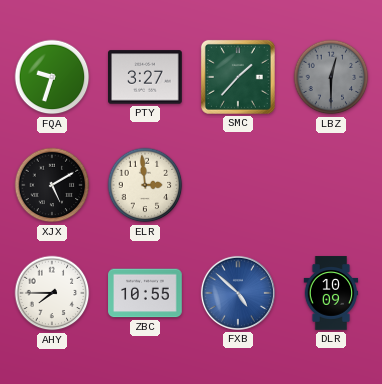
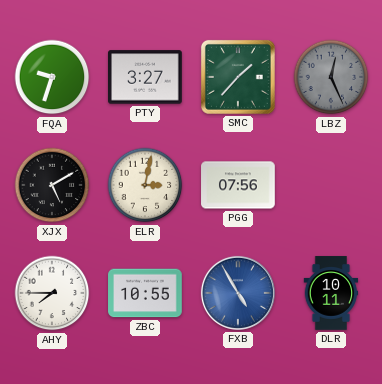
LBZ: 12:30 -> 12:26
ELR: 2:59 -> 3:02
PGG: none -> 07:56
FXB: 4:52 -> 4:55
DLR: 10:09 -> 10:11
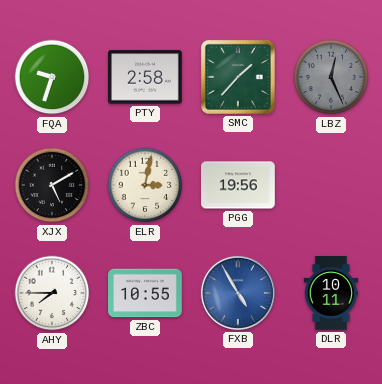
PTY: 3:27 -> 2:58
PGG: 07:56 -> 19:56
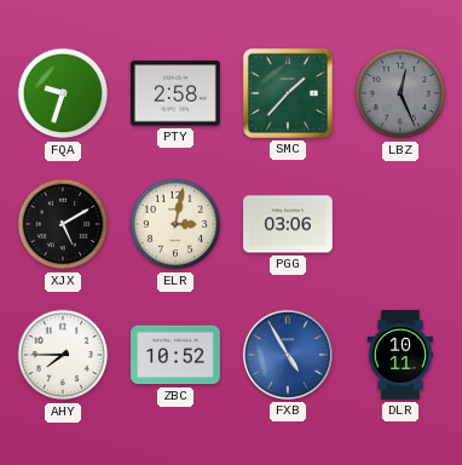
PGG: 19:56 -> 03:06
ZBC: 10:55 -> 10:52
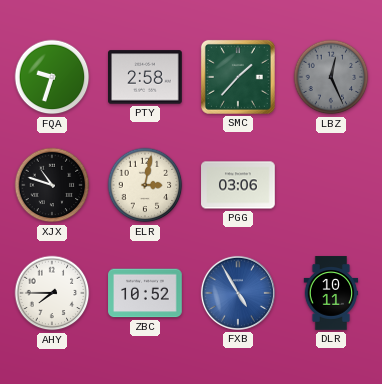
XJX: 5:10 -> 10:48
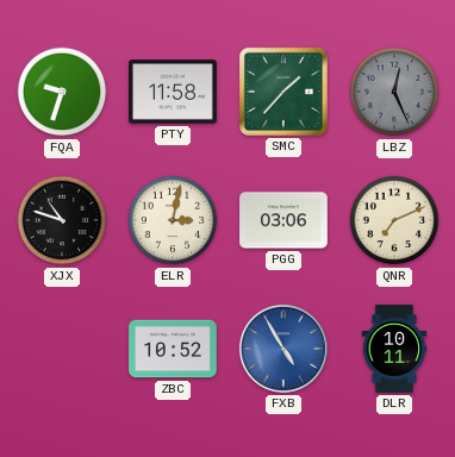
PTY: 2:58 -> 11:58
QNR: none -> 7:11
AHY: 7:45 -> none
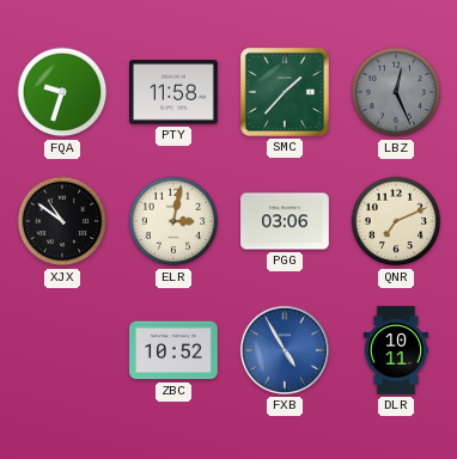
XJX: 10:48 -> 10:51
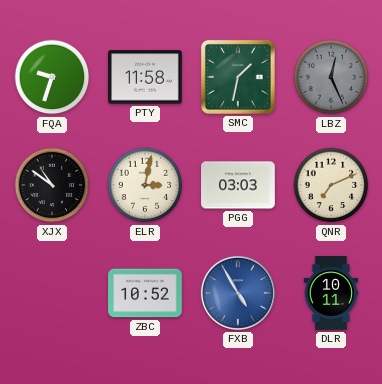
SMC: 1:37 -> 1:32
PGG: 03:06 -> 03:03
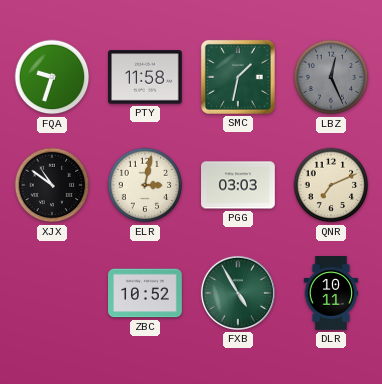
FXB dial: blue -> green
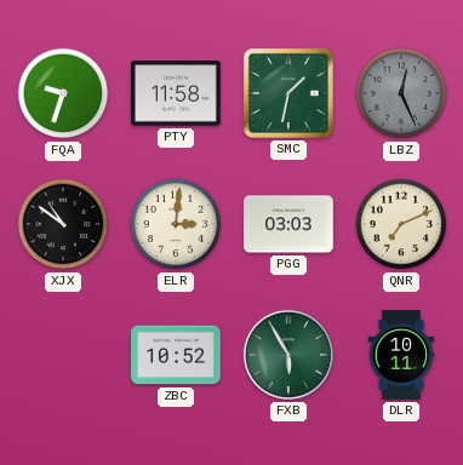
ELR: 3:02 -> 3:01
FXB: 4:55 -> 5:55
